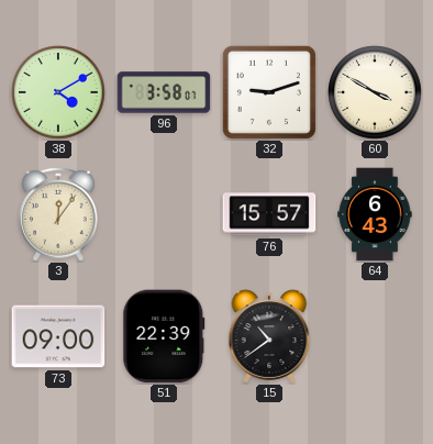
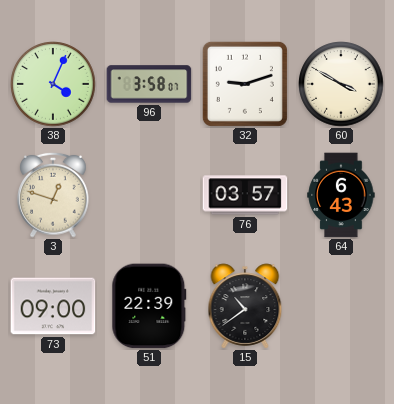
38: 4:10 -> 4:04
3: 12:06 -> 12:48
76: 15:57 -> 03:57
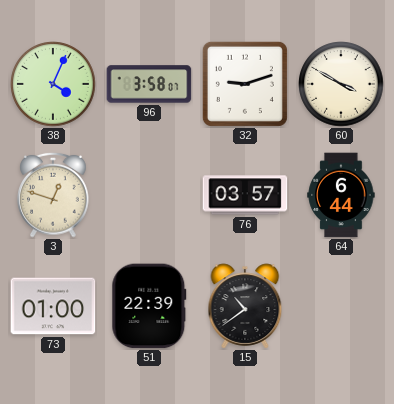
64: 6:43 -> 6:44
73: 09:00 -> 01:00
